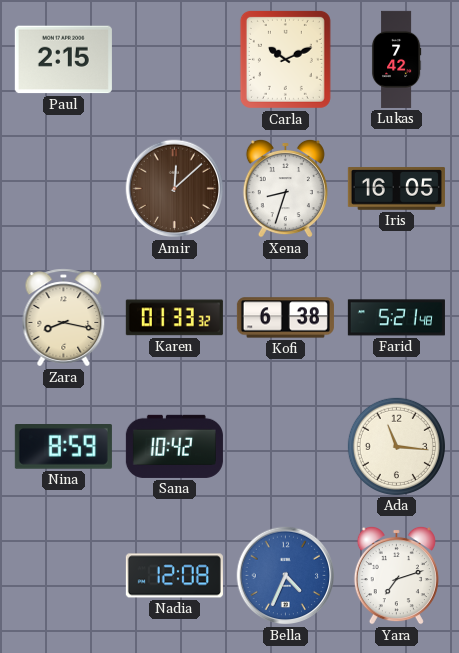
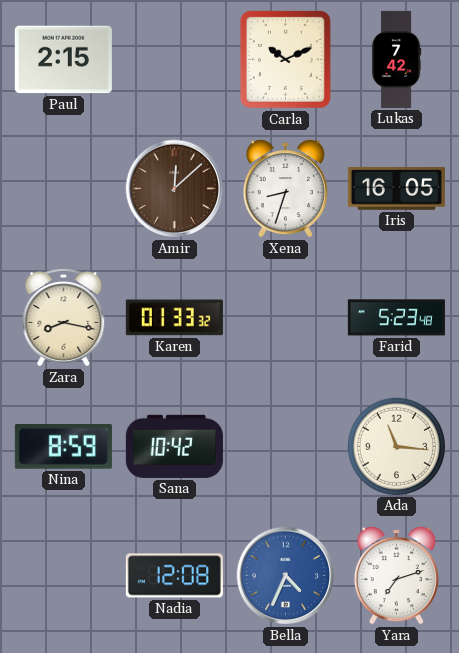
Kofi: 6:38 -> none
Farid: 5:21 -> 5:23
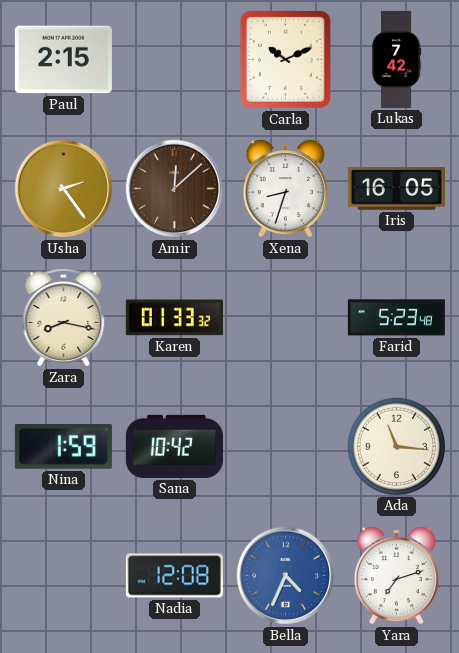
Usha: none -> 2:24
Nina: 8:59 -> 1:59
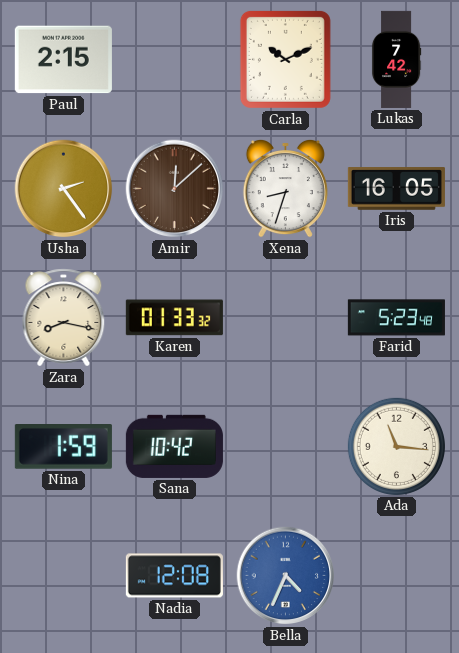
Yara: 7:12 -> none
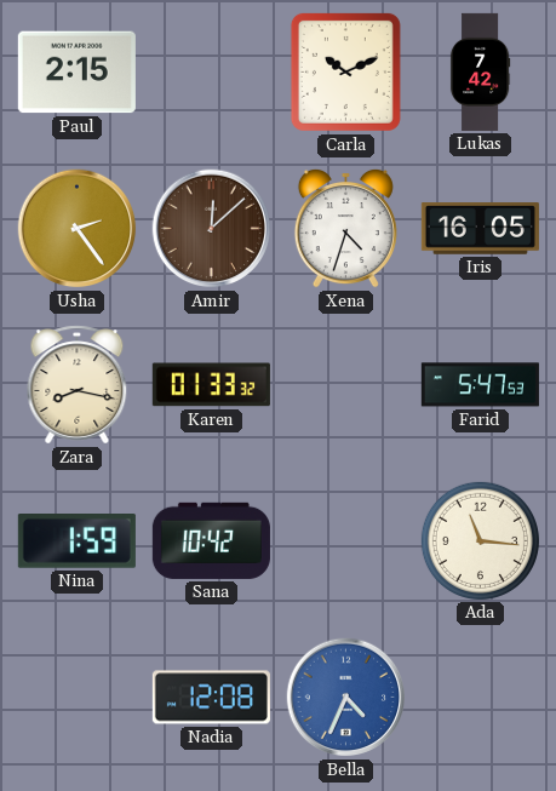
Xena: 8:33 -> 4:33
Farid: 5:23 -> 5:47
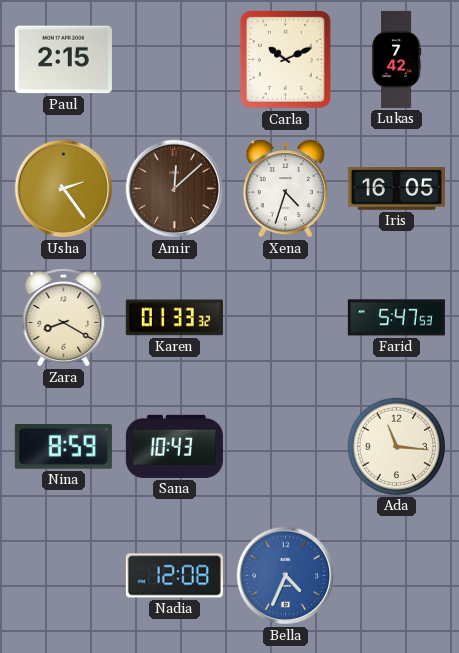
Zara: 8:17 -> 8:20
Nina: 1:59 -> 8:59
Sana: 10:42 -> 10:43
